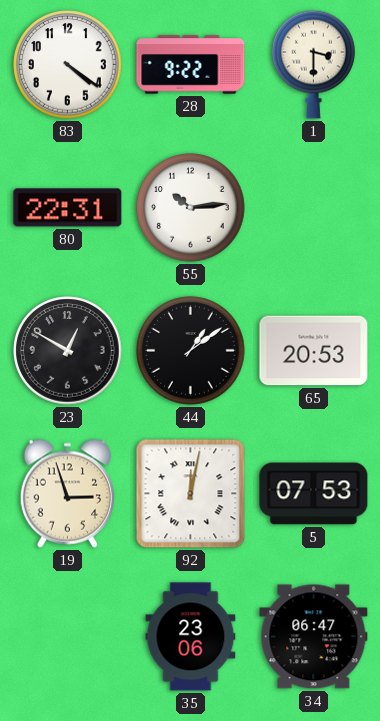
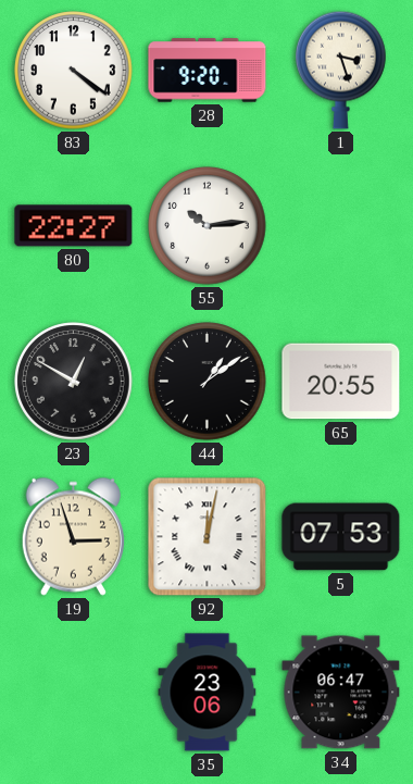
28: 9:22 -> 9:20
1: 3:30 -> 3:27
80: 22:31 -> 22:27
65: 20:53 -> 20:55
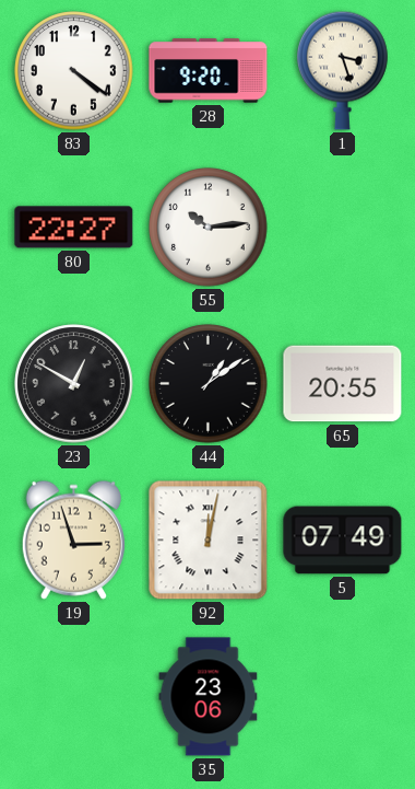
5: 07:53 -> 07:49
34: 06:47 -> none
